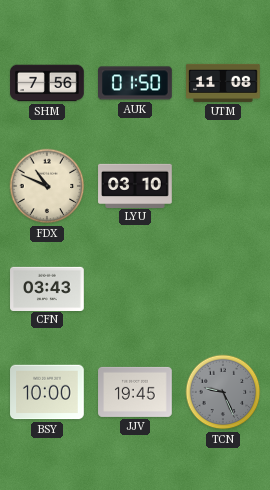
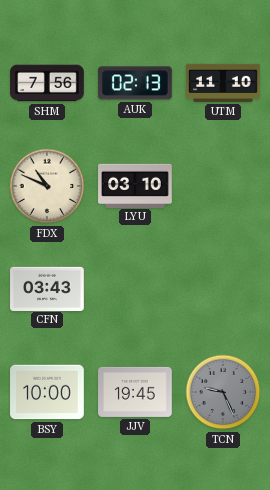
AUK: 01:50 -> 02:13
UTM: 11:08 -> 11:10
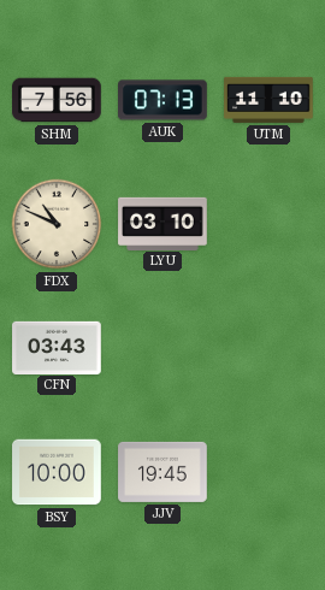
AUK: 02:13 -> 07:13
TCN: 9:26 -> none
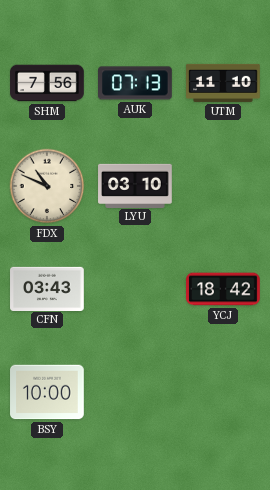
YCJ: none -> 18:42
JJV: 19:45 -> none
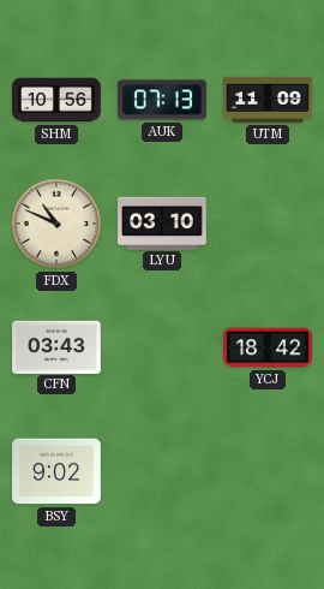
SHM: 7:56 -> 10:56
UTM: 11:10 -> 11:09
BSY: 10:00 -> 9:02
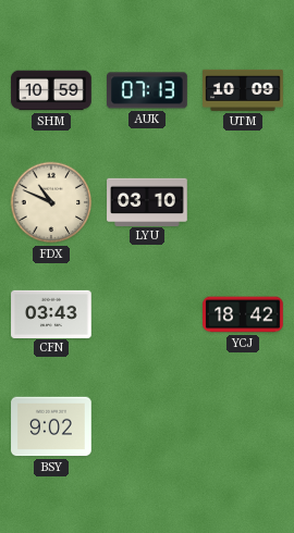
SHM: 10:56 -> 10:59
UTM: 11:09 -> 10:09
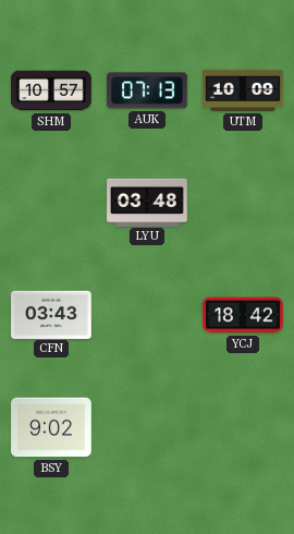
SHM: 10:59 -> 10:57
FDX: 10:49 -> none
LYU: 03:10 -> 03:48
